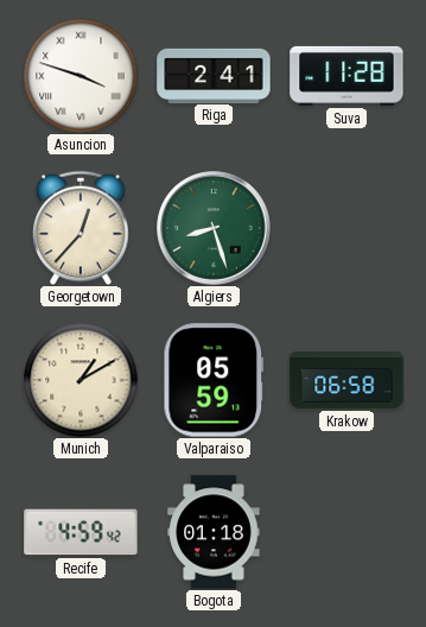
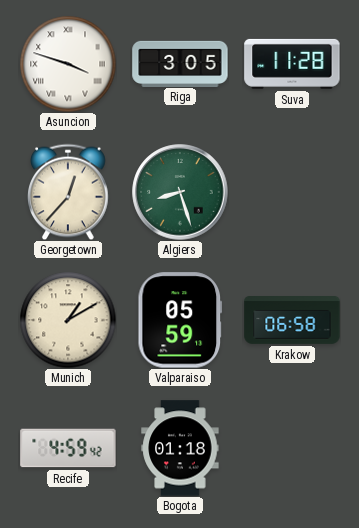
Riga: 2:41 -> 3:05
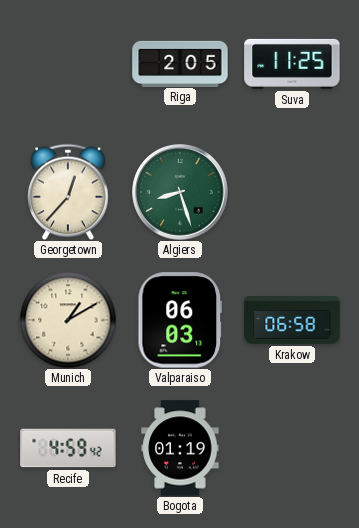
Asuncion: 3:48 -> none
Riga: 3:05 -> 2:05
Suva: 11:28 -> 11:25
Valparaiso: 05:59 -> 06:03
Bogota: 01:18 -> 01:19
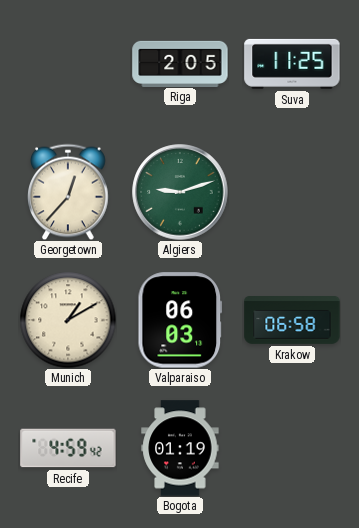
Algiers: 8:27 -> 9:12
